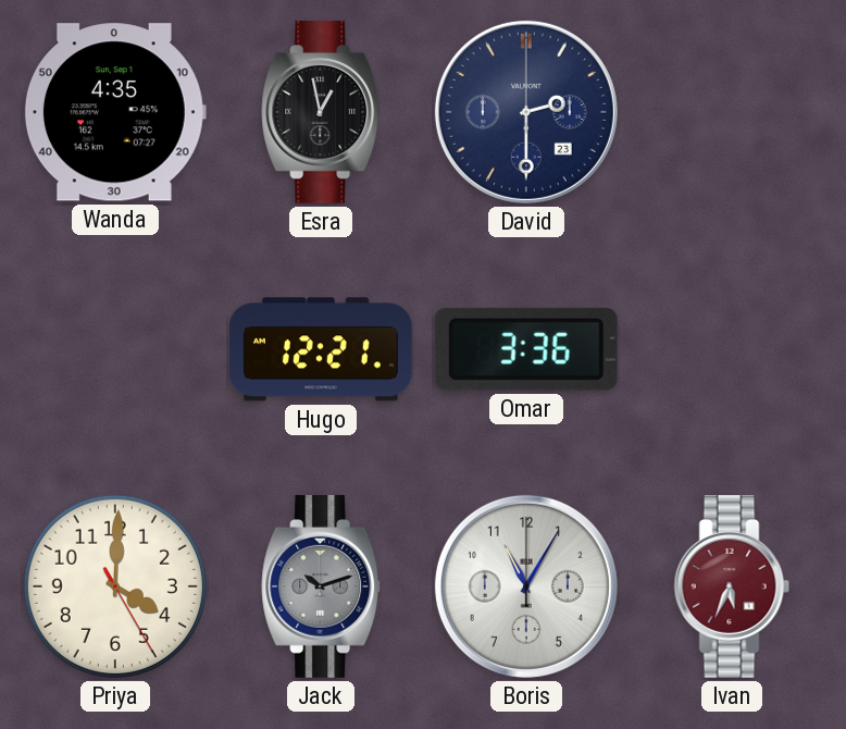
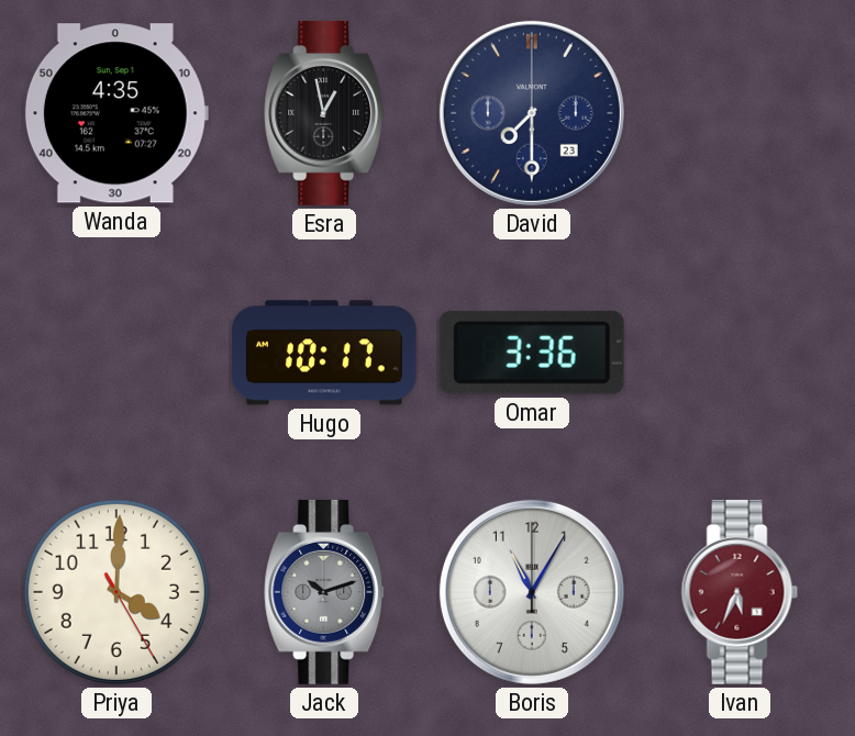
David: 2:30 -> 7:30
Hugo: 12:21 -> 10:17
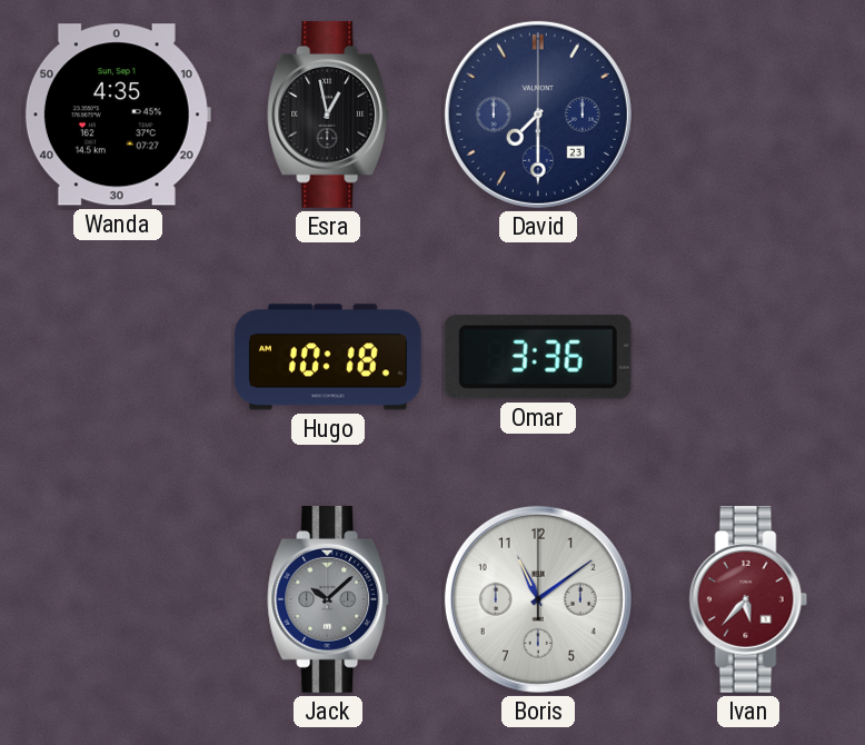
Hugo: 10:17 -> 10:18
Priya: 4:00 -> none
Jack: 10:12 -> 10:08
Boris: 11:05 -> 11:09
Ivan: 5:34 -> 5:37
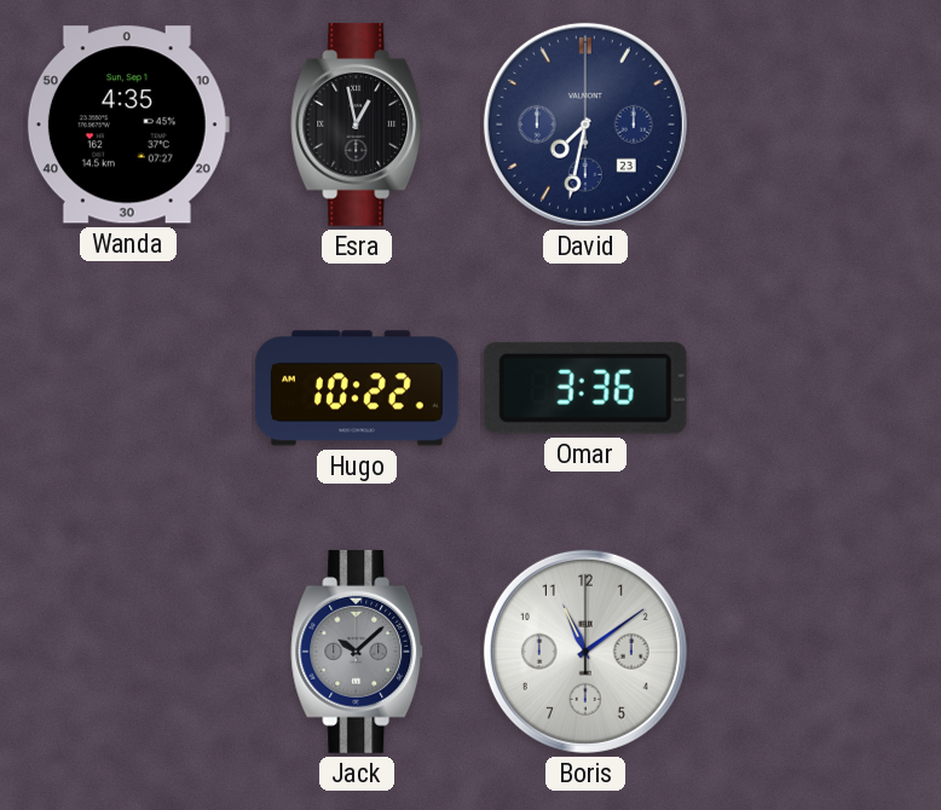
David: 7:30 -> 7:32
Hugo: 10:18 -> 10:22
Ivan: 5:37 -> none
